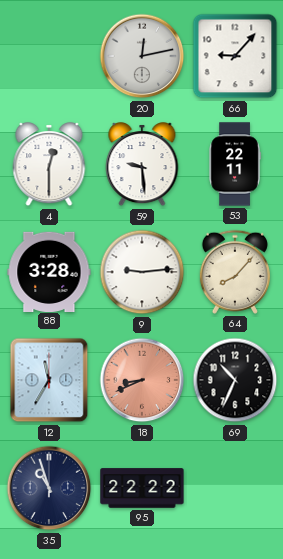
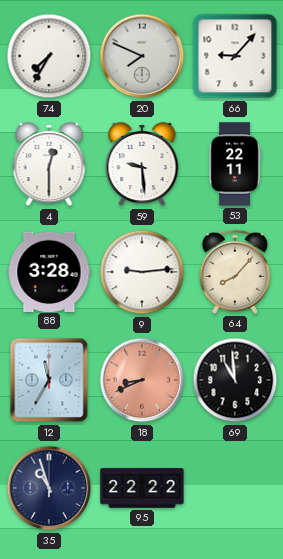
74: none -> 7:35
20: 12:13 -> 7:49
69: 10:34 -> 10:59
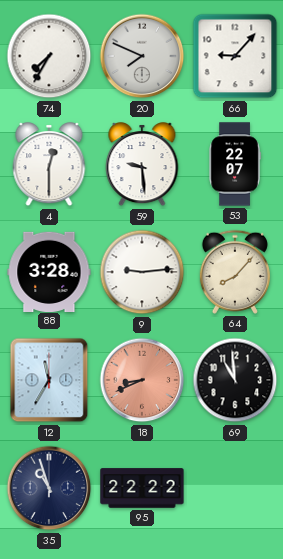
53: 22:11 -> 22:07
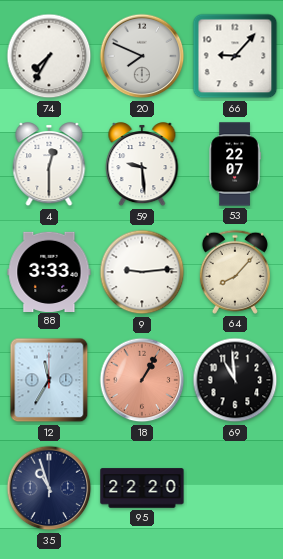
88: 3:28 -> 3:33
18: 8:41 -> 1:05
95: 22:22 -> 22:20
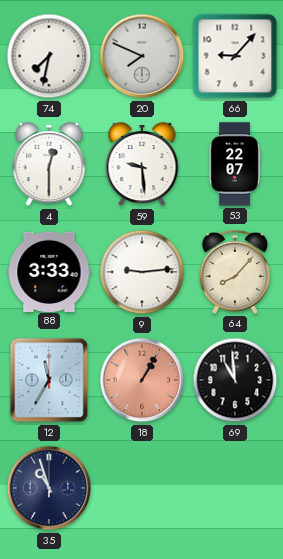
74: 7:35 -> 7:32
95: 22:20 -> none
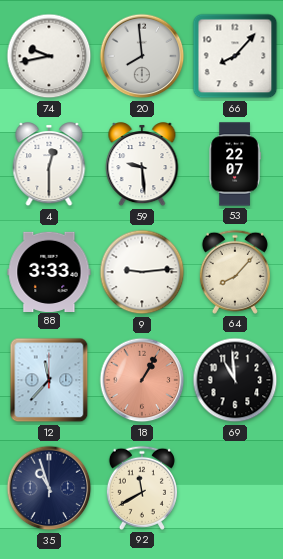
74: 7:32 -> 9:43
20: 7:49 -> 7:59
66: 9:07 -> 8:07
12: 11:35 -> 11:37
92: none -> 11:40
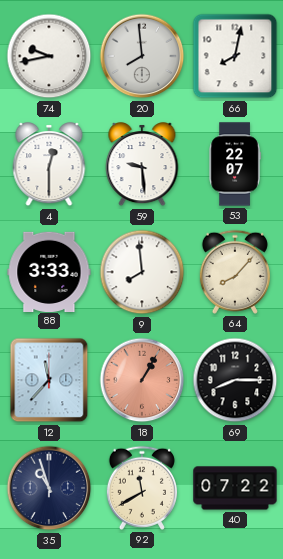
66: 8:07 -> 8:02
9: 9:14 -> 7:59
69: 10:59 -> 8:15
40: none -> 07:22
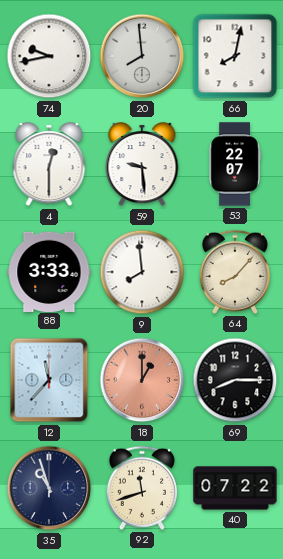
18: 1:05 -> 1:00
92: 11:40 -> 11:42
